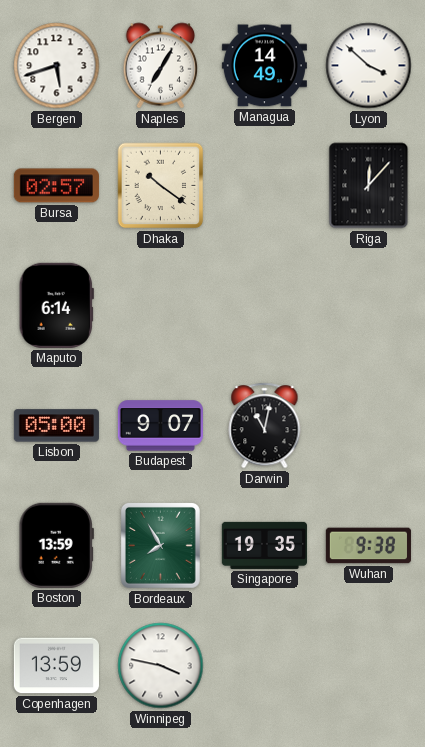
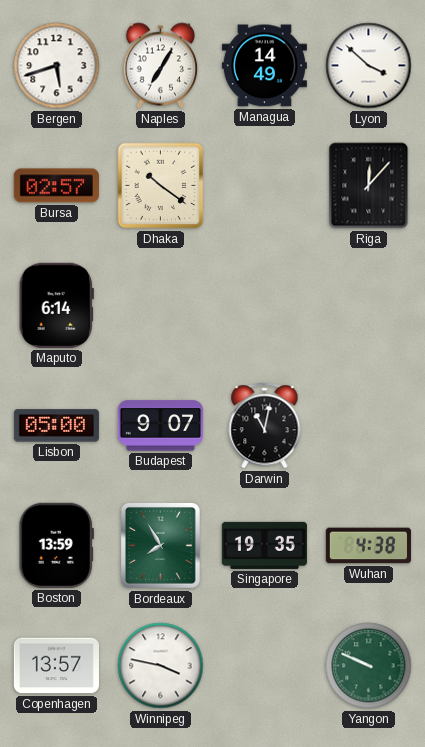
Wuhan: 9:38 -> 4:38
Copenhagen: 13:59 -> 13:57
Yangon: none -> 9:49
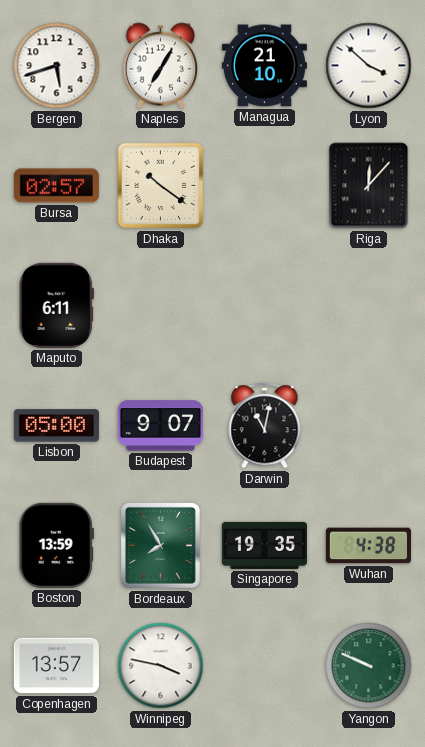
Managua: 14:49 -> 21:10
Maputo: 6:14 -> 6:11
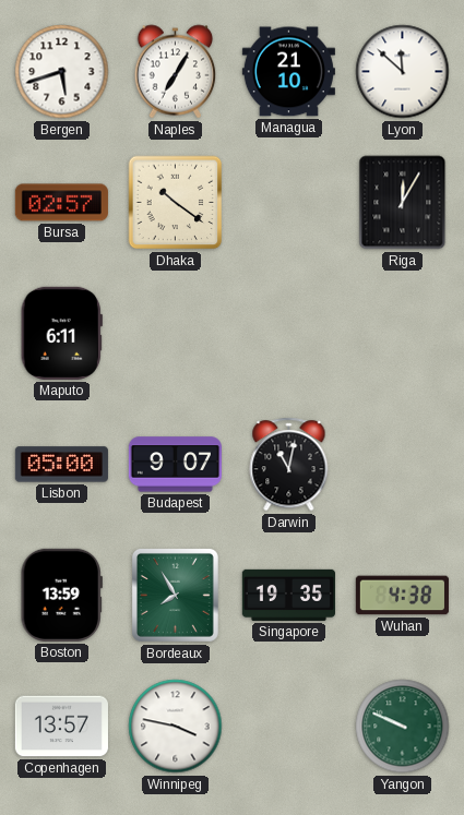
Lyon: 3:52 -> 11:52
Riga: 12:07 -> 12:05
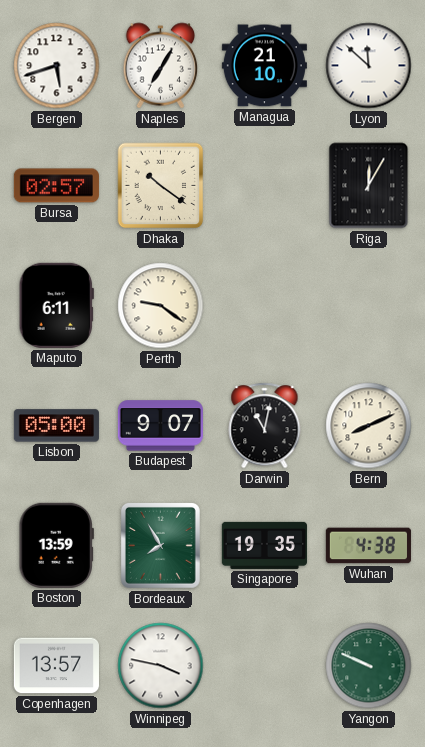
Perth: none -> 9:21
Bern: none -> 8:11
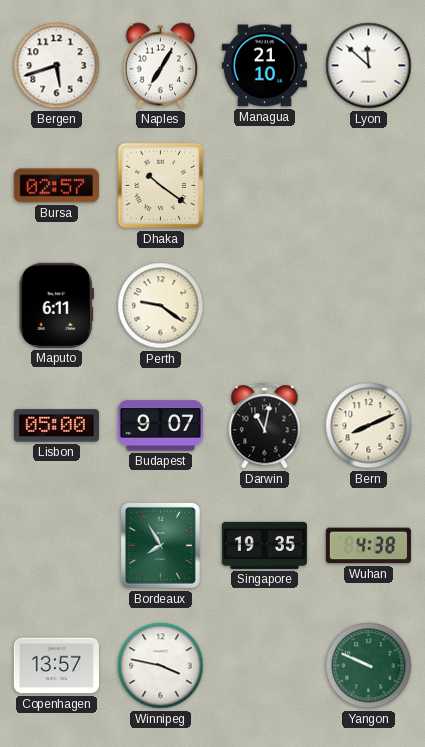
Riga: 12:05 -> none
Boston: 13:59 -> none
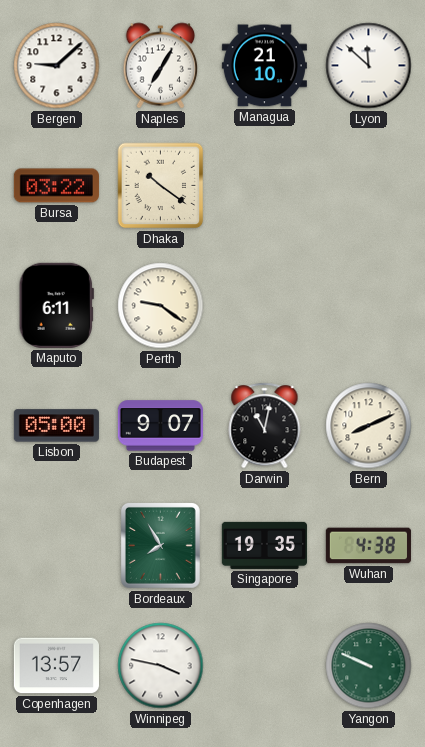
Bergen: 5:42 -> 9:08
Bursa: 02:57 -> 03:22
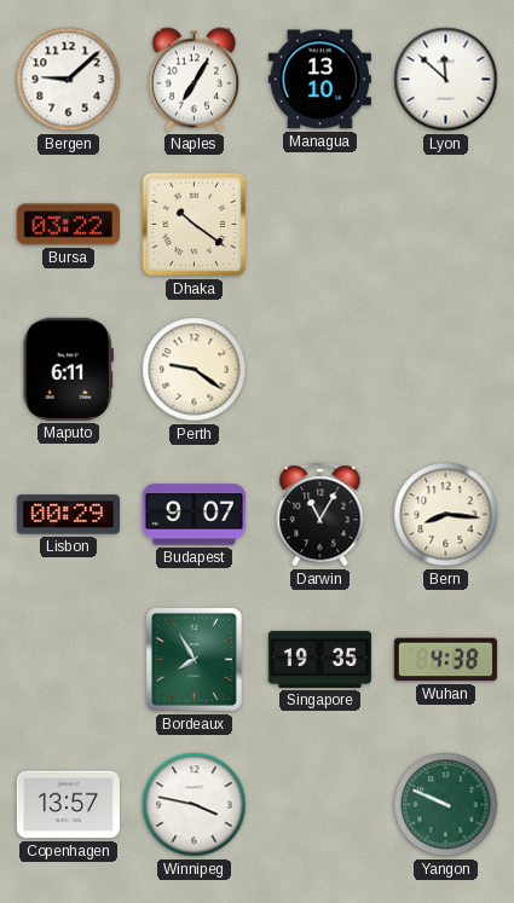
Managua: 21:10 -> 13:10
Lisbon: 05:00 -> 00:29
Darwin: 11:02 -> 11:05
Bern: 8:11 -> 8:16
